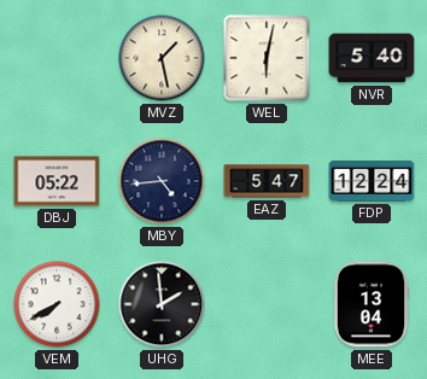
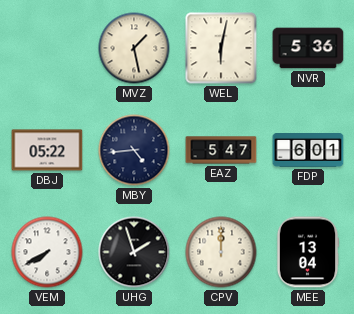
NVR: 5:40 -> 5:36
FDP: 12:24 -> 6:01
UHG: 1:59 -> 1:57
CPV: none -> 12:00
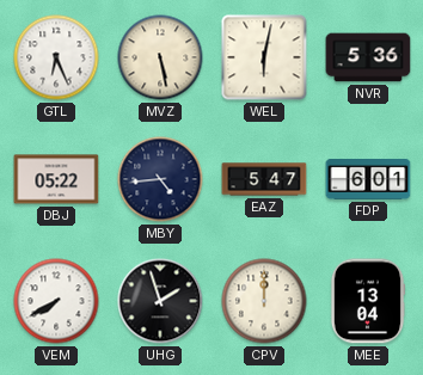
GTL: none -> 6:26
MVZ: 1:28 -> 5:28
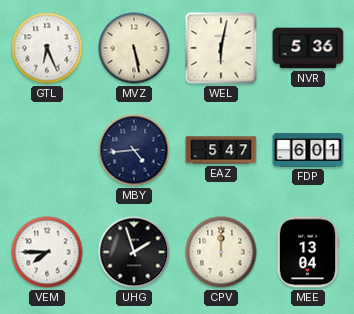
DBJ: 05:22 -> none
VEM: 7:40 -> 7:45
